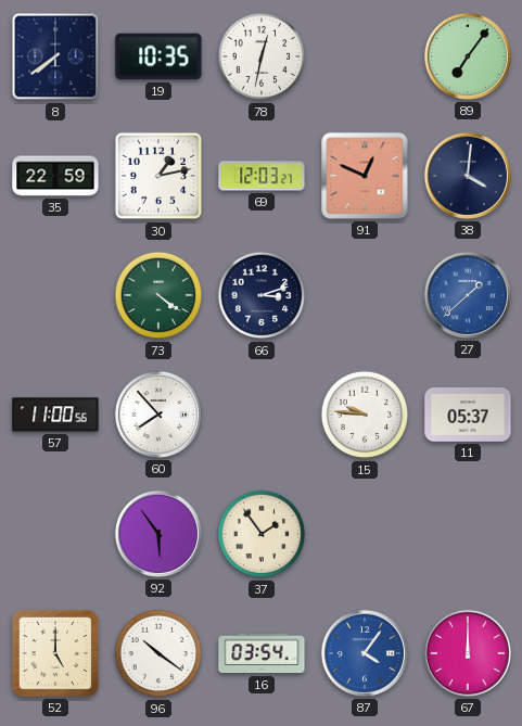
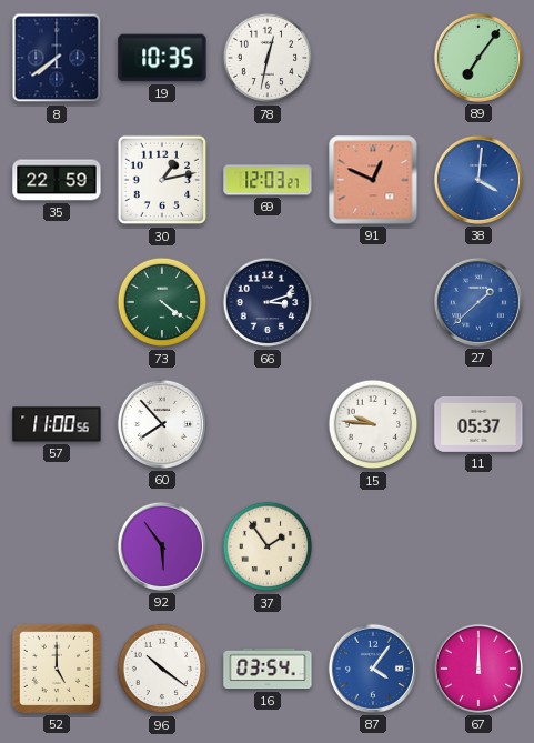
38 dial: navy -> blue
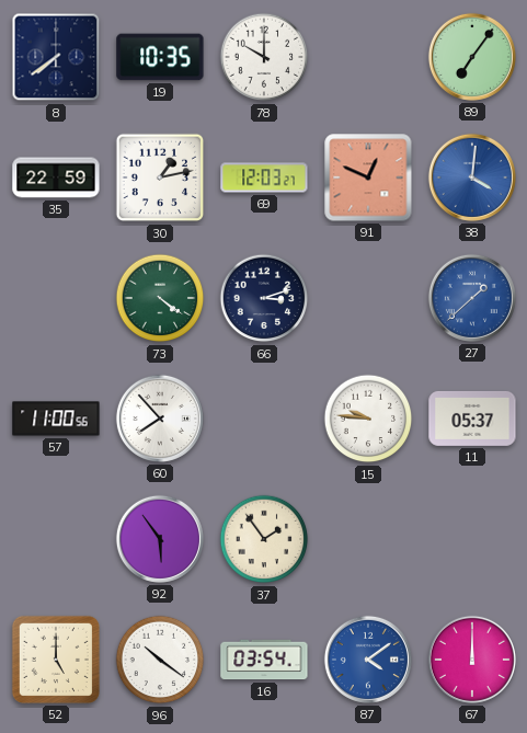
78: 12:32 -> 10:00
87: 4:06 -> 4:09
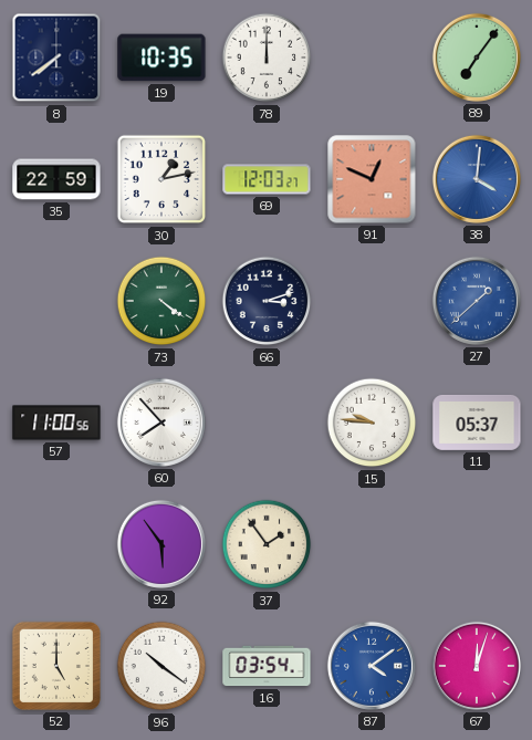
78: 10:00 -> 12:00
67: 12:00 -> 12:03
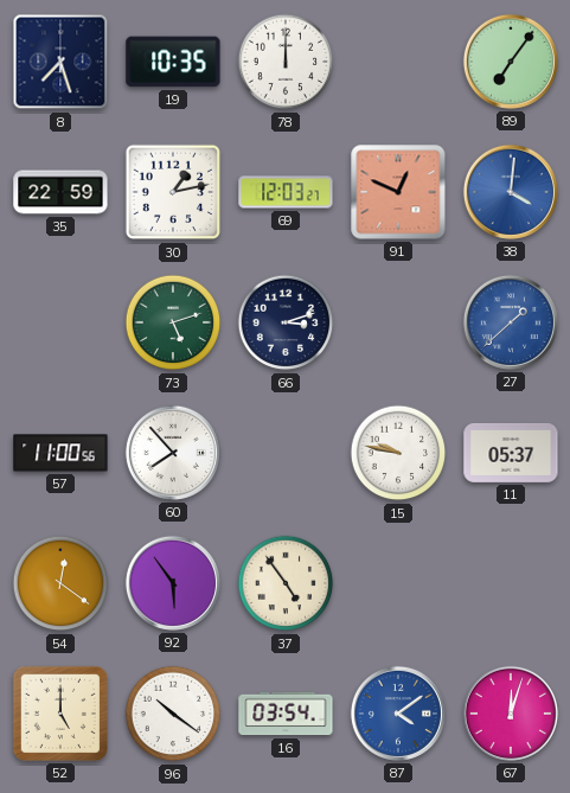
8: 7:39 -> 7:27
73: 4:21 -> 5:12
15: 9:46 -> 9:47
54: none -> 12:21
37: 1:54 -> 4:54
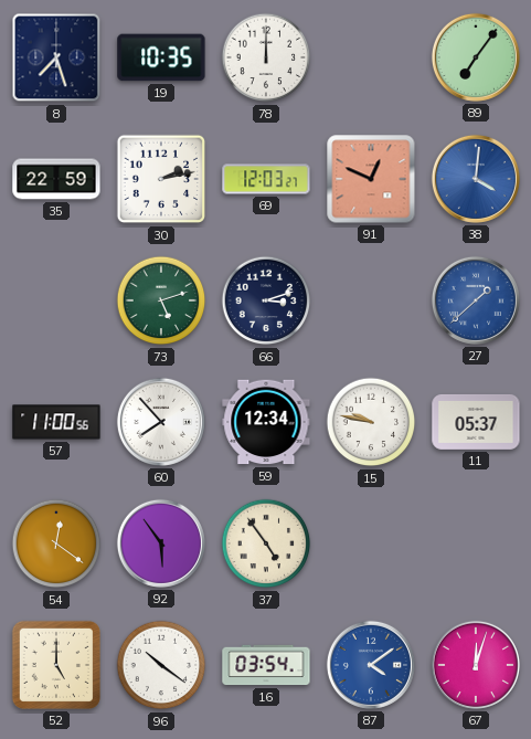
30: 1:13 -> 2:13
59: none -> 12:34
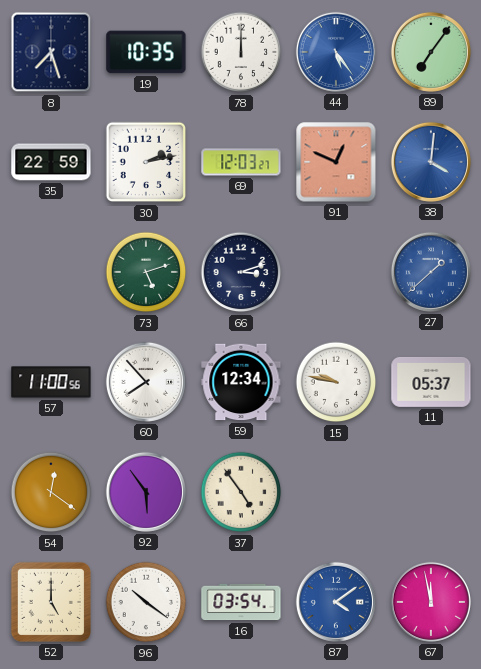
44: none -> 5:24
67: 12:03 -> 11:58
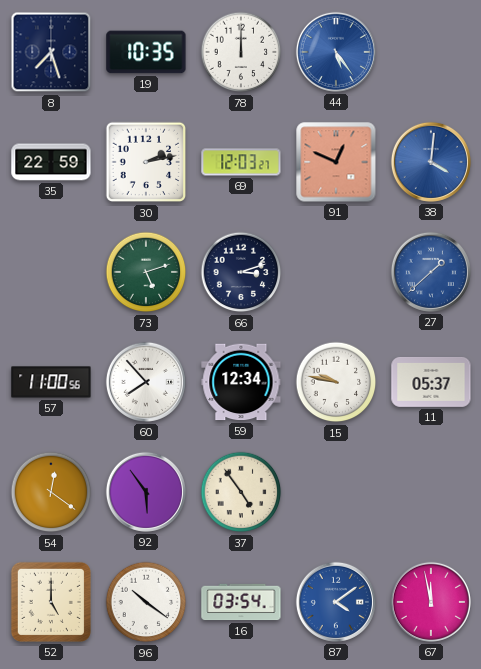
89: 7:06 -> none
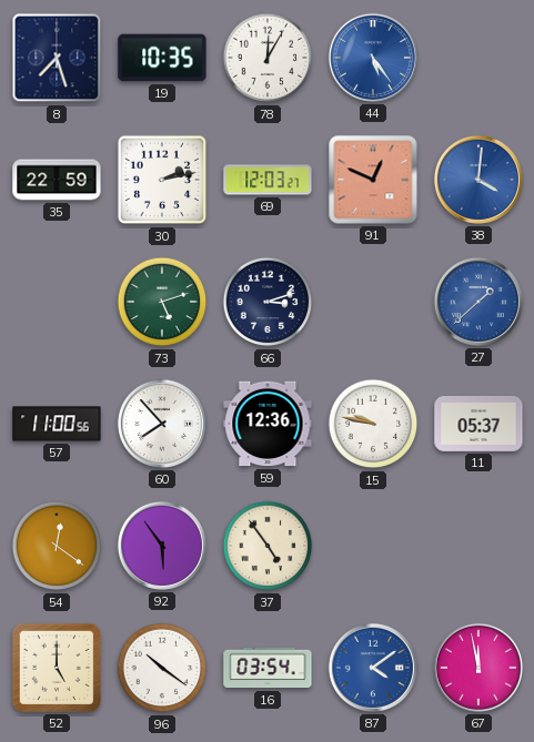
78: 12:00 -> 12:05
59: 12:34 -> 12:36
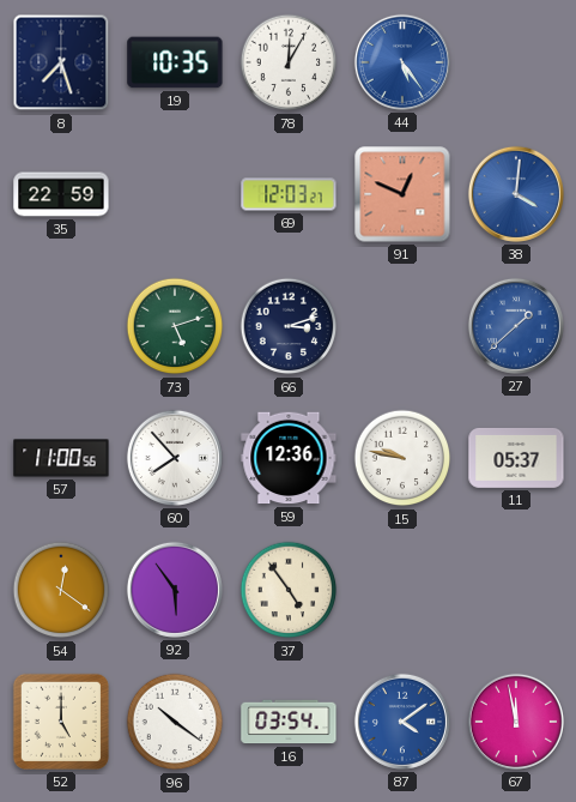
30: 2:13 -> none
